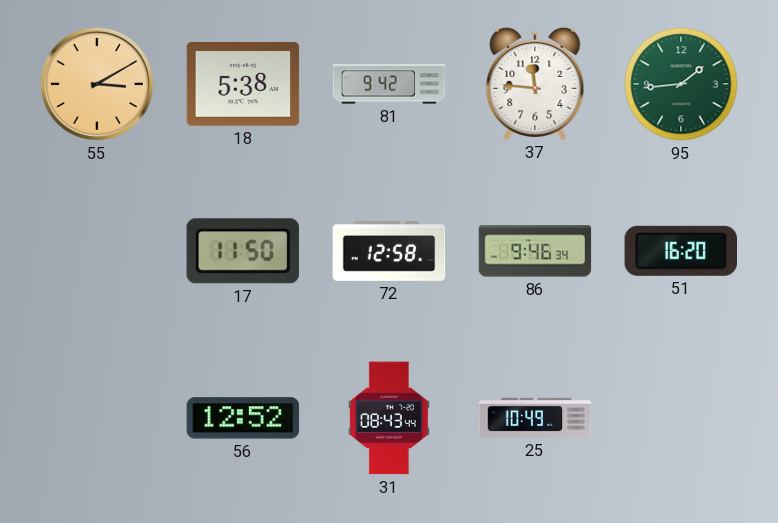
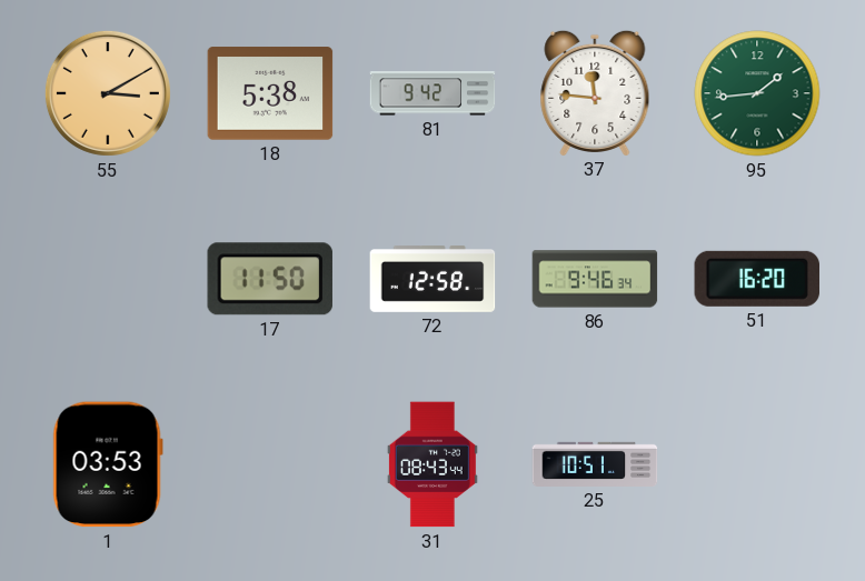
1: none -> 03:53
56: 12:52 -> none
25: 10:49 -> 10:51
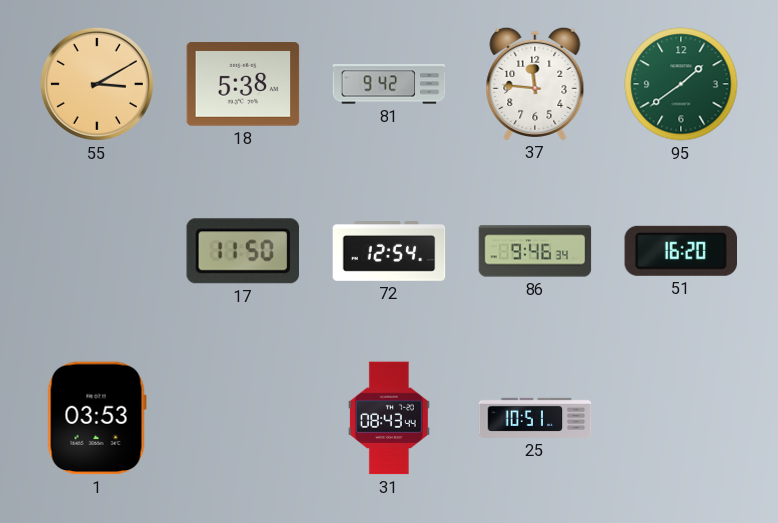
95: 1:44 -> 1:39
72: 12:58 -> 12:54
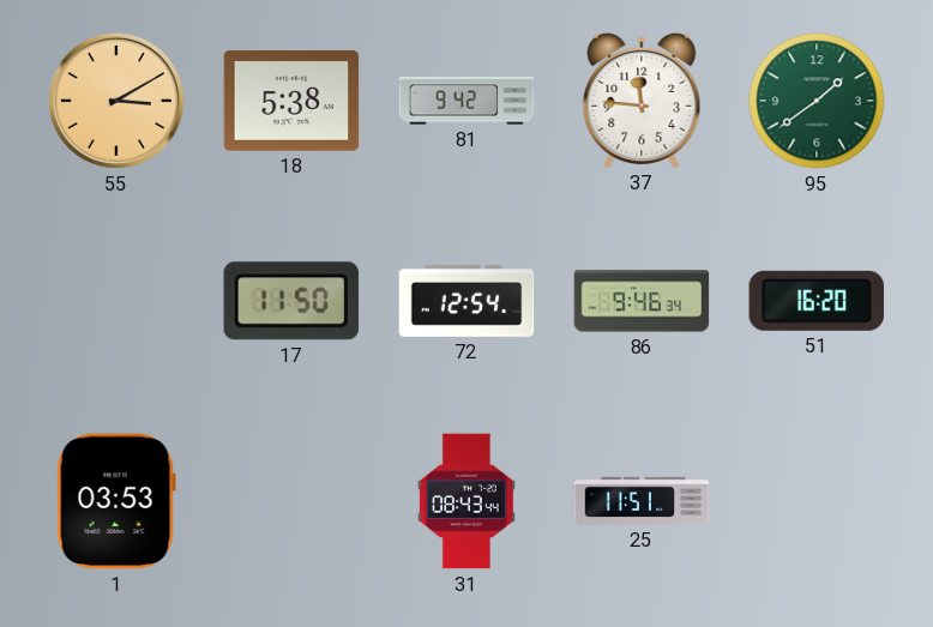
25: 10:51 -> 11:51
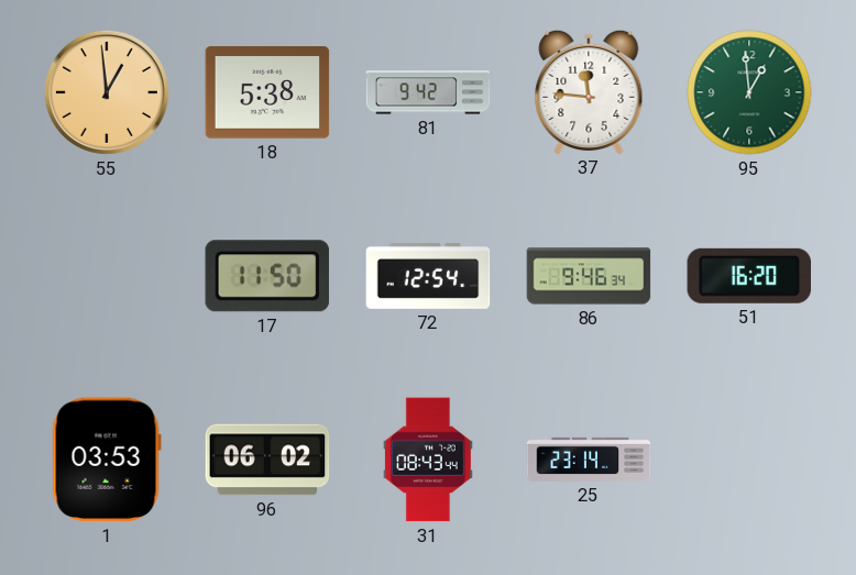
55: 3:10 -> 12:59
95: 1:39 -> 12:59
96: none -> 06:02
25: 11:51 -> 23:14
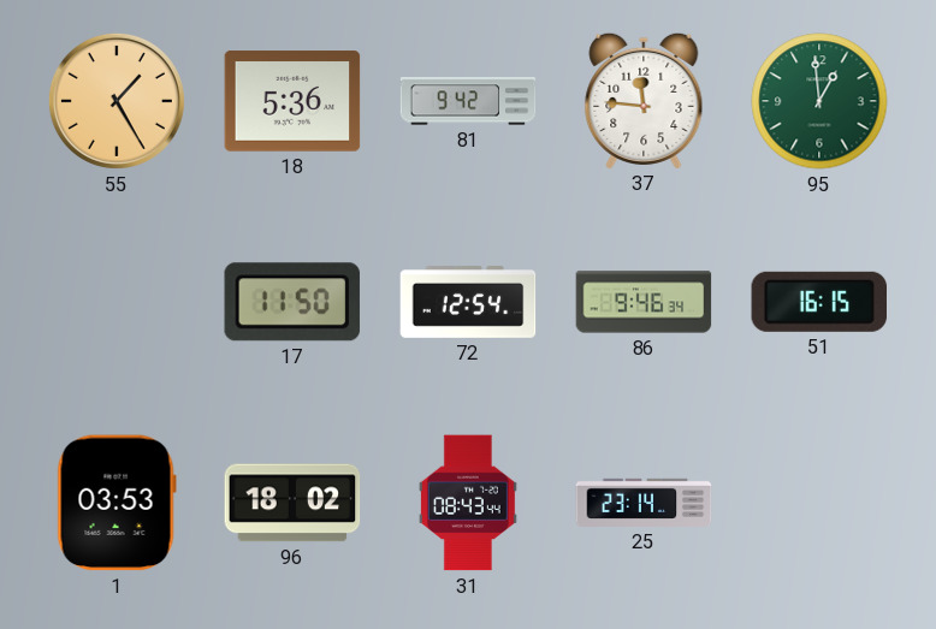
55: 12:59 -> 1:25
18: 5:38 -> 5:36
51: 16:20 -> 16:15
96: 06:02 -> 18:02
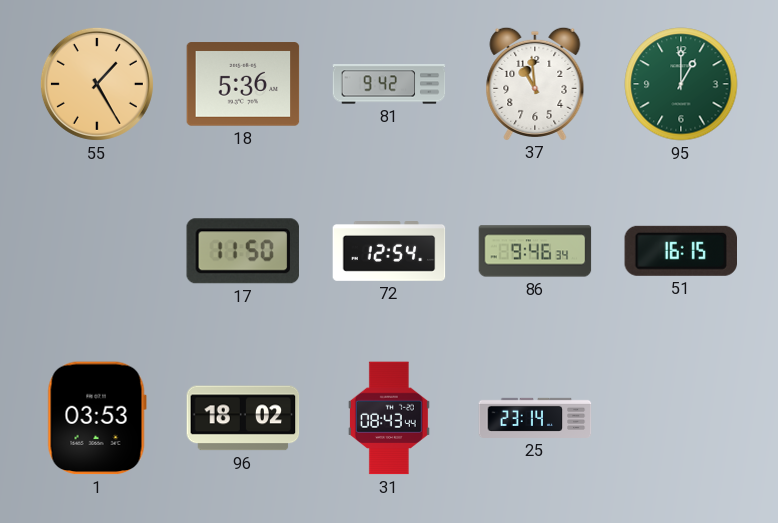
37: 11:46 -> 10:59
95: 12:59 -> 1:00
